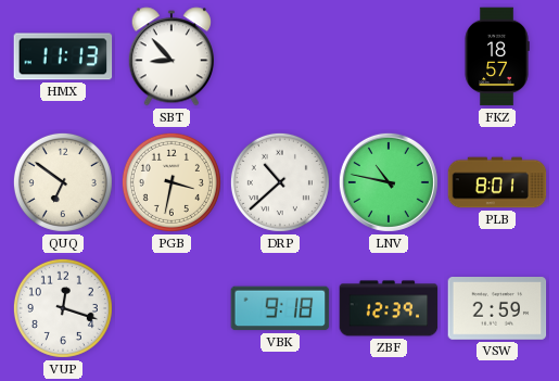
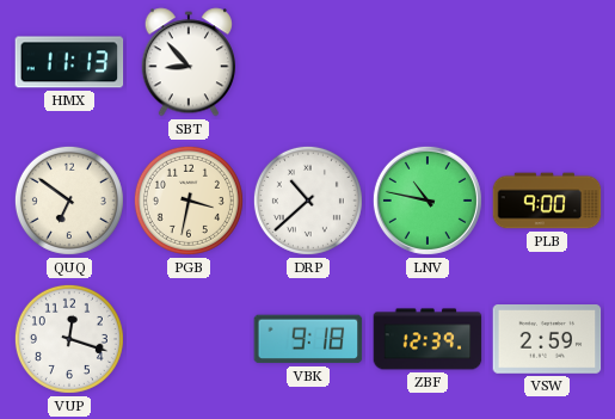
FKZ: 18:57 -> none
PLB: 8:01 -> 9:00
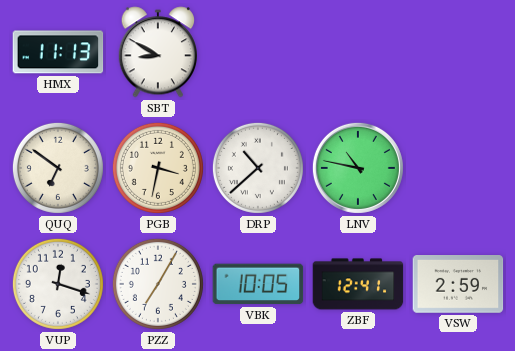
SBT: 8:53 -> 8:50
PLB: 9:00 -> none
PZZ: none -> 7:05
VBK: 9:18 -> 10:05
ZBF: 12:39 -> 12:41
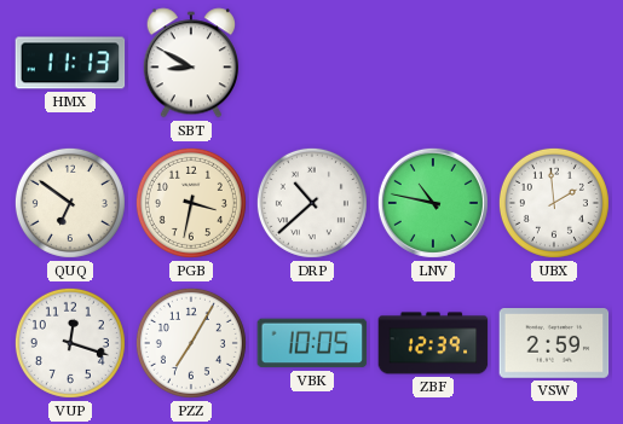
UBX: none -> 1:59
ZBF: 12:41 -> 12:39
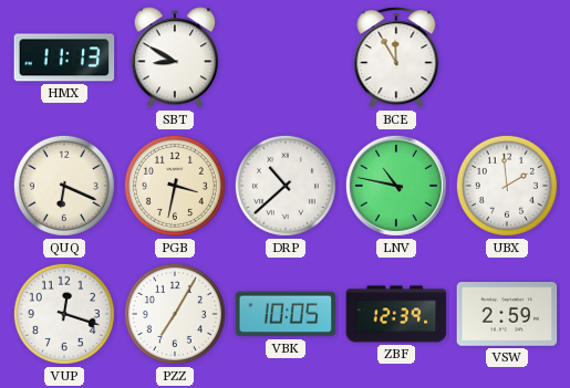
BCE: none -> 11:55
QUQ: 6:51 -> 6:19
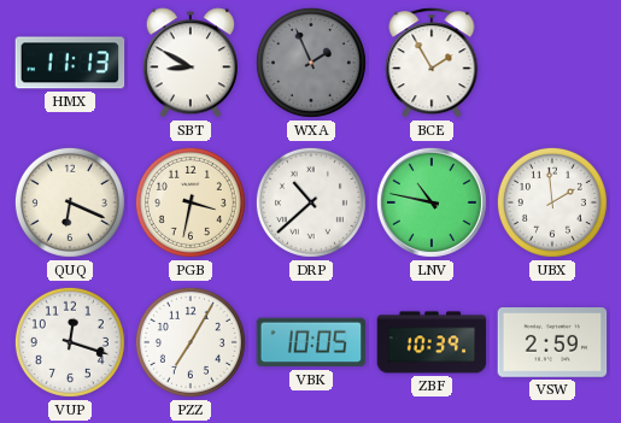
WXA: none -> 1:56
BCE: 11:55 -> 1:55
ZBF: 12:39 -> 10:39
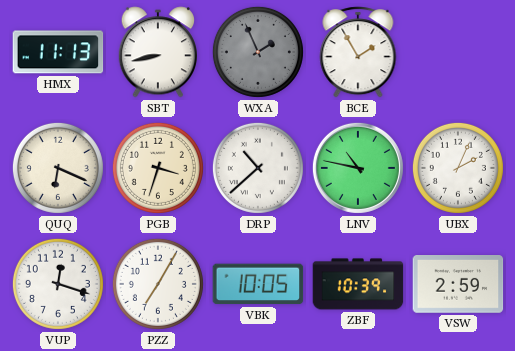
SBT: 8:50 -> 8:43
PGB: 3:32 -> 3:33
UBX: 1:59 -> 2:04
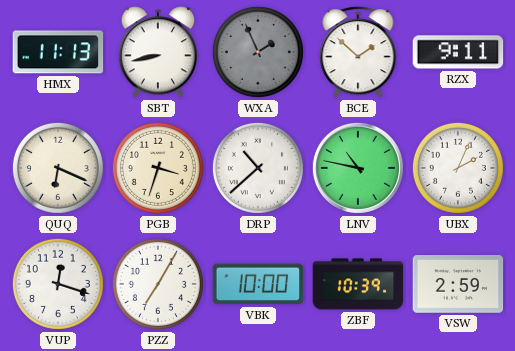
BCE: 1:55 -> 1:52
RZX: none -> 9:11
VBK: 10:05 -> 10:00
